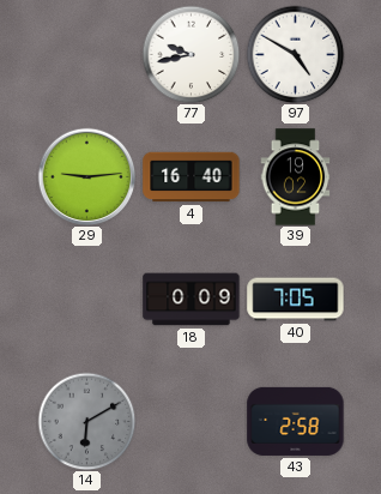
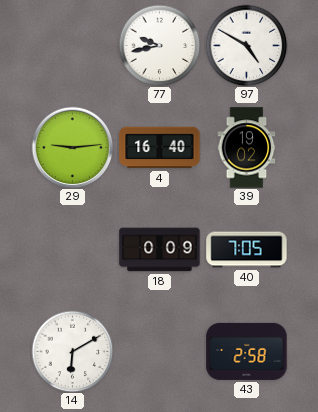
14 dial: grey -> white
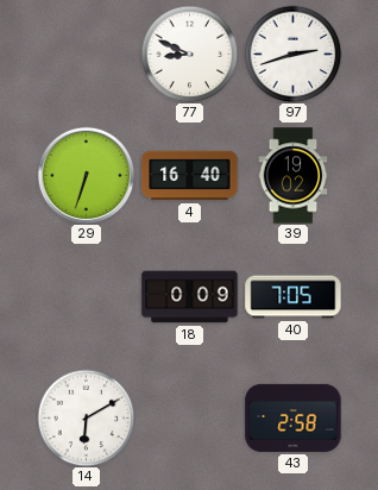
77: 9:43 -> 8:49
97: 4:50 -> 2:42
29: 9:14 -> 6:33
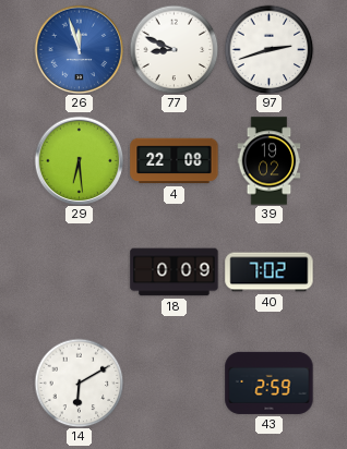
26: none -> 11:57
29: 6:33 -> 6:29
4: 16:40 -> 22:08
40: 7:05 -> 7:02
43: 2:58 -> 2:59
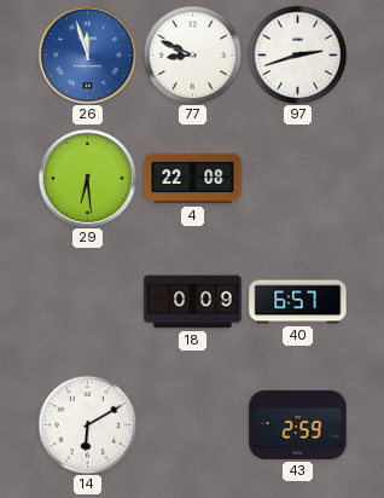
39: 19:02 -> none
40: 7:02 -> 6:57
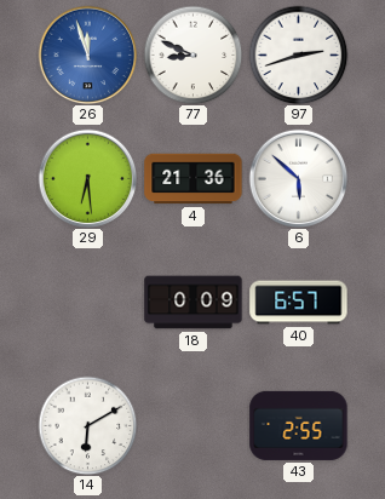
4: 22:08 -> 21:36
6: none -> 5:52
43: 2:59 -> 2:55
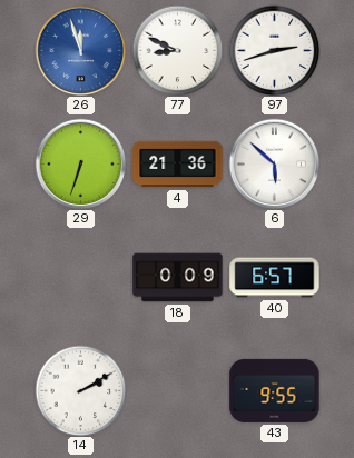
29: 6:29 -> 6:33
14: 6:10 -> 2:10
43: 2:55 -> 9:55
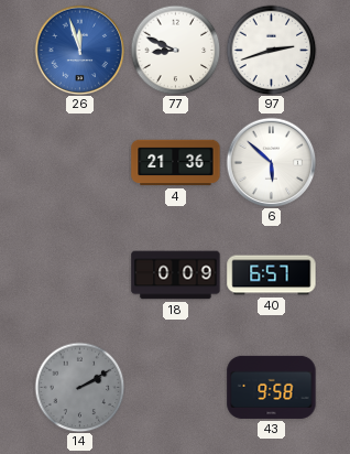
29: 6:33 -> none
14 dial: white -> grey
43: 9:55 -> 9:58
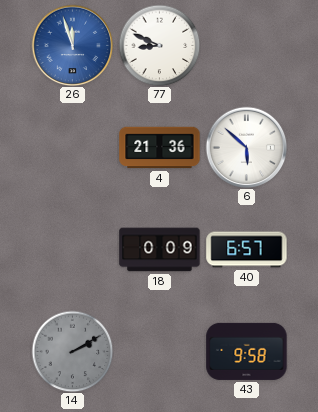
97: 2:42 -> none
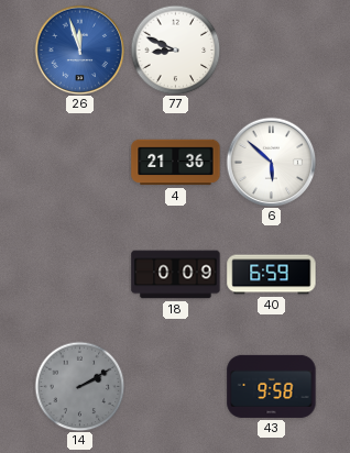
40: 6:57 -> 6:59
